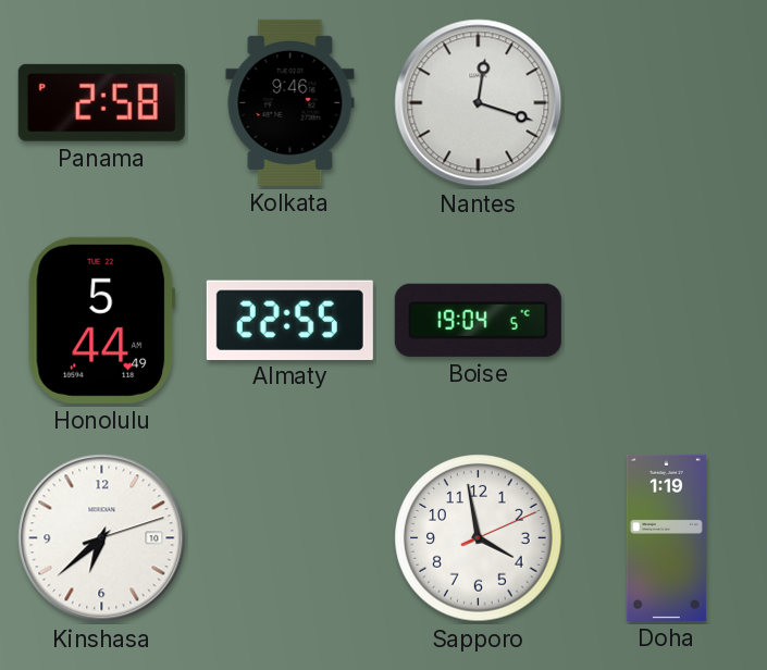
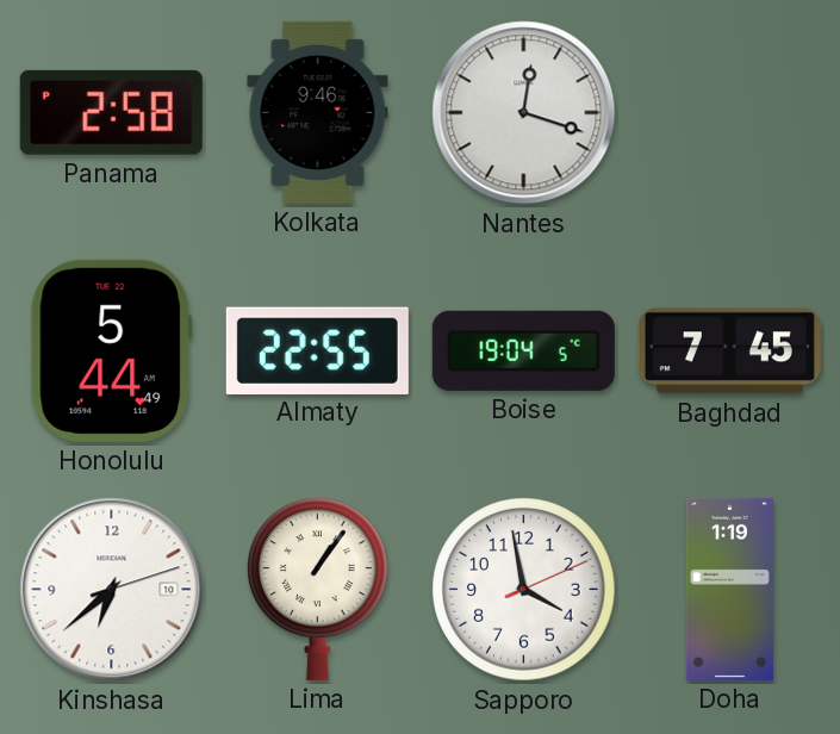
Baghdad: none -> 7:45
Lima: none -> 1:06
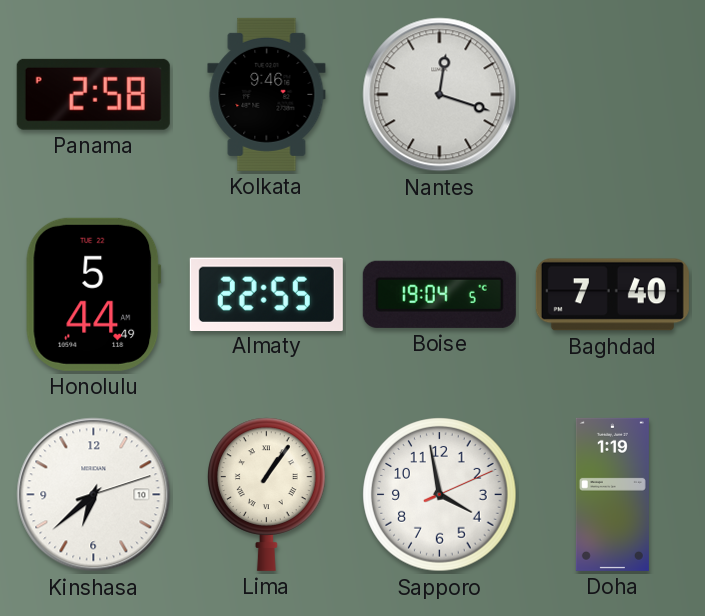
Baghdad: 7:45 -> 7:40
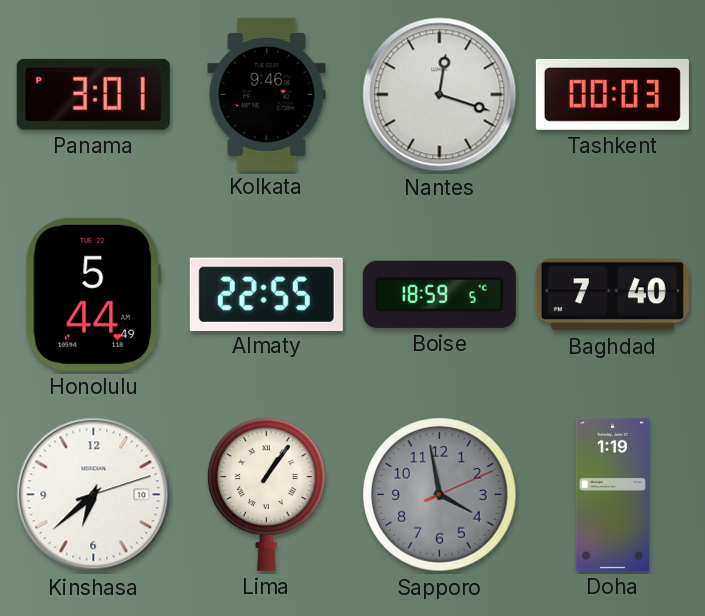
Panama: 2:58 -> 3:01
Tashkent: none -> 00:03
Boise: 19:04 -> 18:59
Sapporo dial: white -> grey
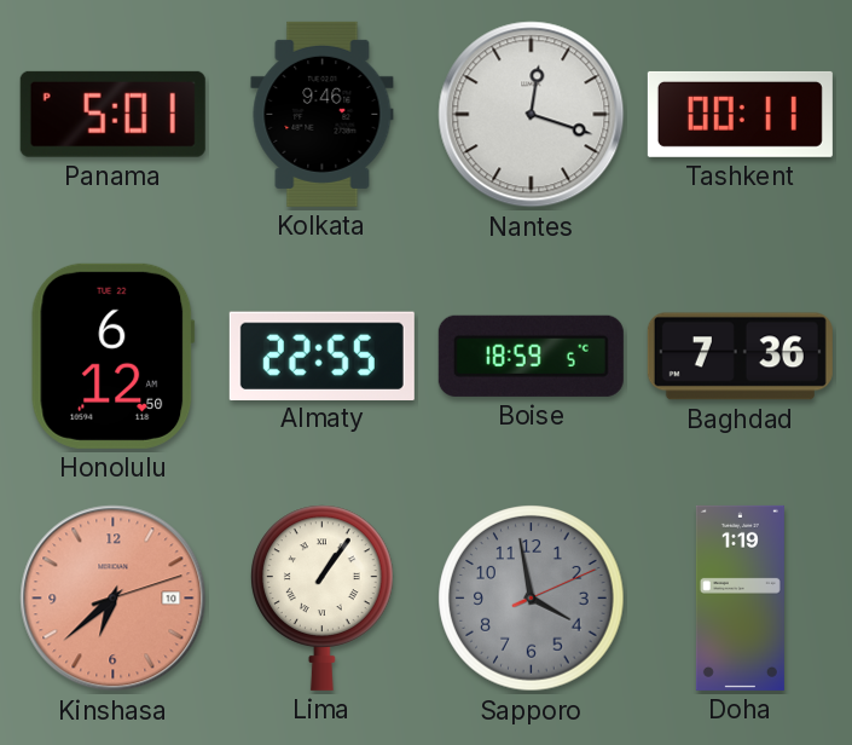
Panama: 3:01 -> 5:01
Tashkent: 00:03 -> 00:11
Honolulu: 5:44 -> 6:12
Baghdad: 7:40 -> 7:36
Kinshasa dial: white -> salmon
